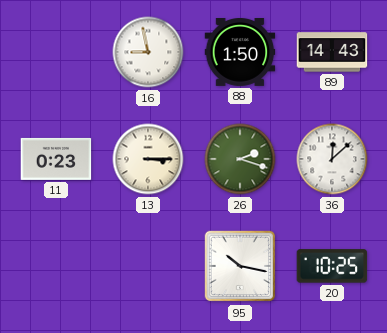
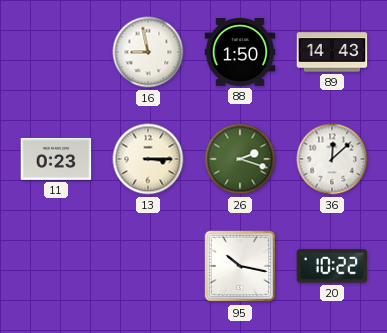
20: 10:25 -> 10:22
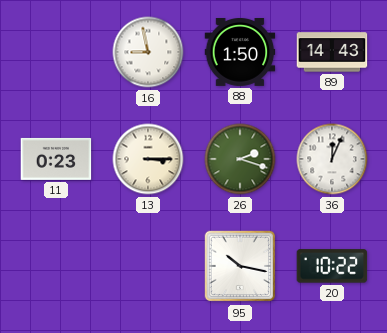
36: 12:08 -> 12:04
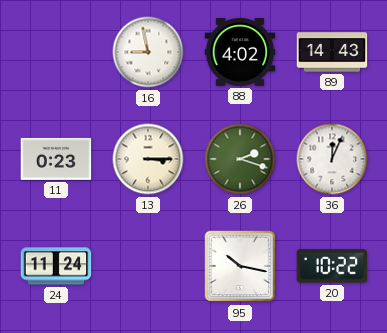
88: 1:50 -> 4:02
24: none -> 11:24
